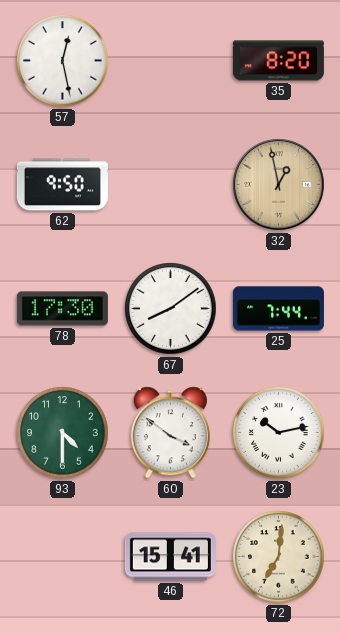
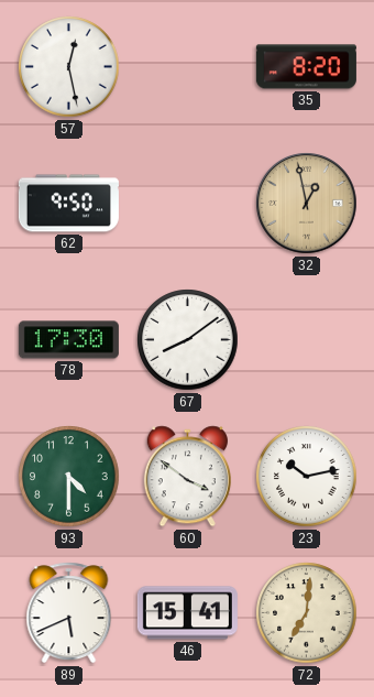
25: 7:44 -> none
89: none -> 5:41
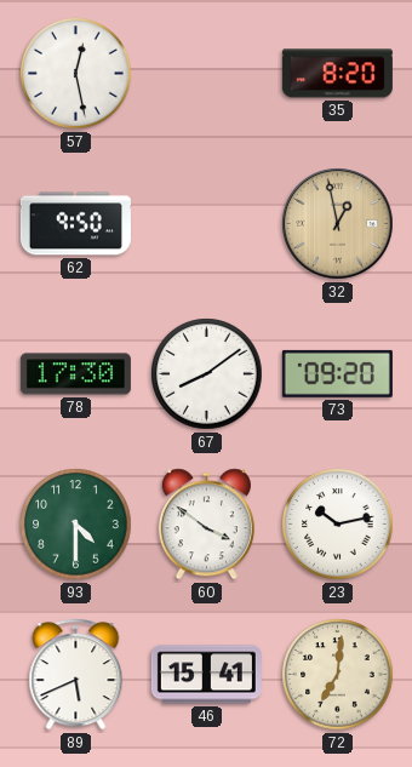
73: none -> 09:20
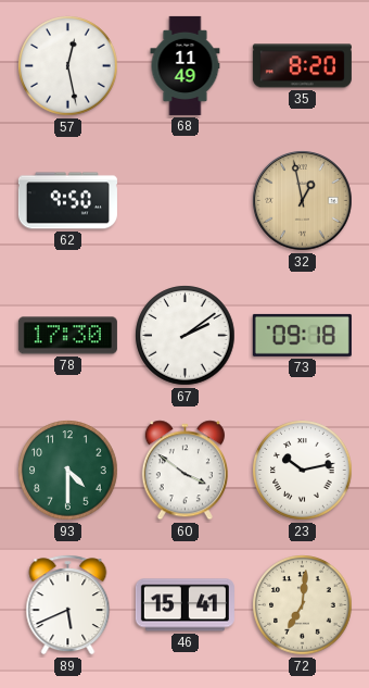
68: none -> 11:49
67: 8:09 -> 2:09
73: 09:20 -> 09:18
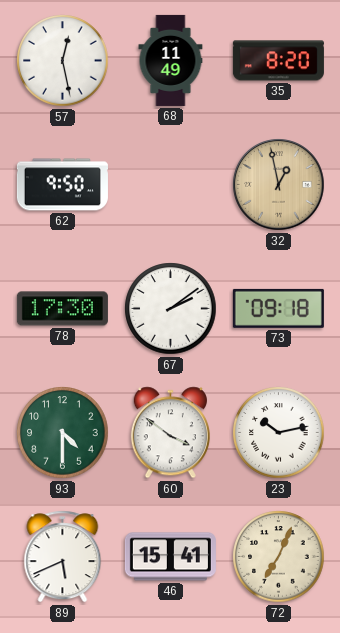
72: 7:01 -> 7:04
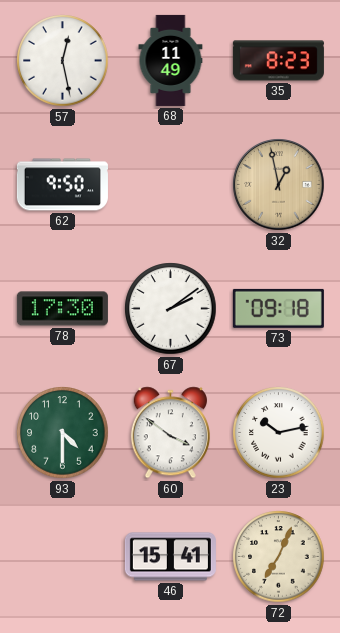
35: 8:20 -> 8:23
89: 5:41 -> none
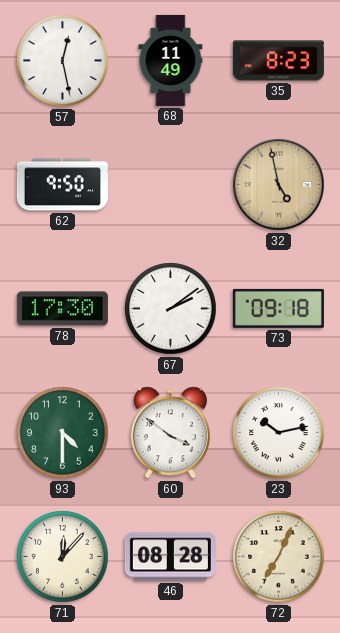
32: 12:58 -> 4:58
71: none -> 12:07
46: 15:41 -> 08:28
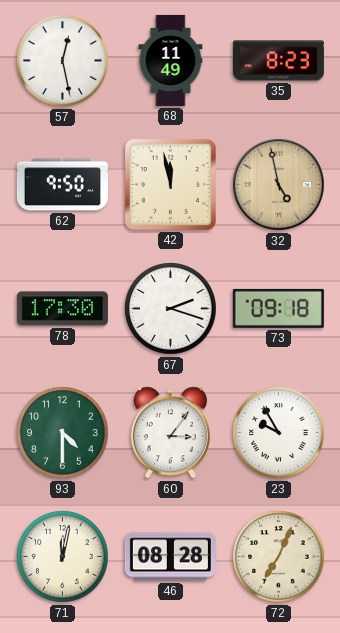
42: none -> 11:58
67: 2:09 -> 2:18
60: 3:51 -> 3:06
23: 10:13 -> 9:55
71: 12:07 -> 12:02
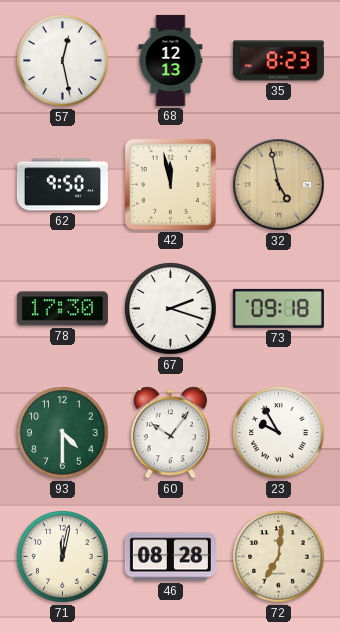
68: 11:49 -> 12:13
60: 3:06 -> 10:06
72: 7:04 -> 7:01
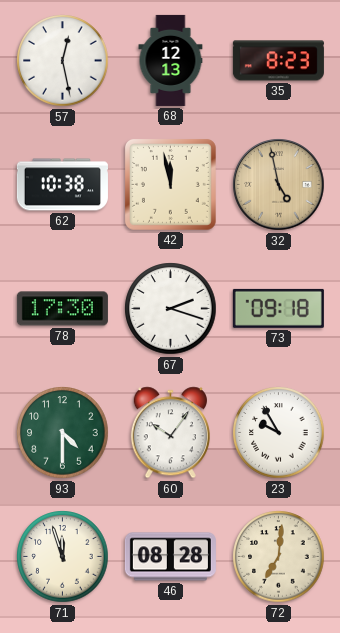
62: 9:50 -> 10:38
71: 12:02 -> 11:57
